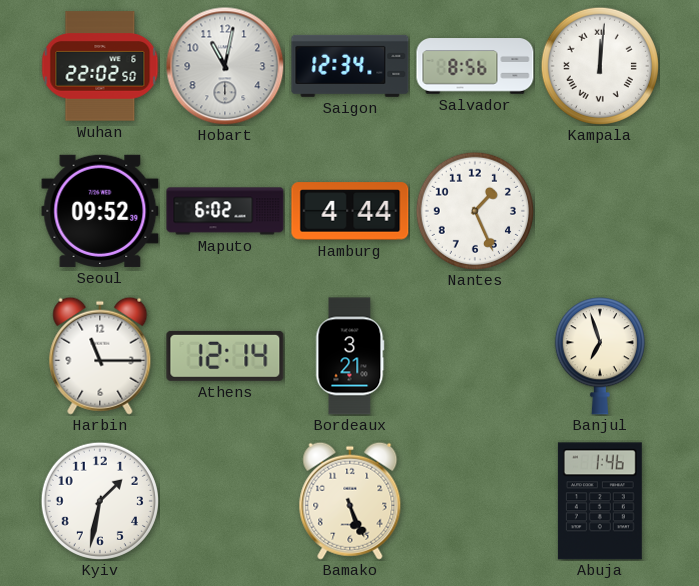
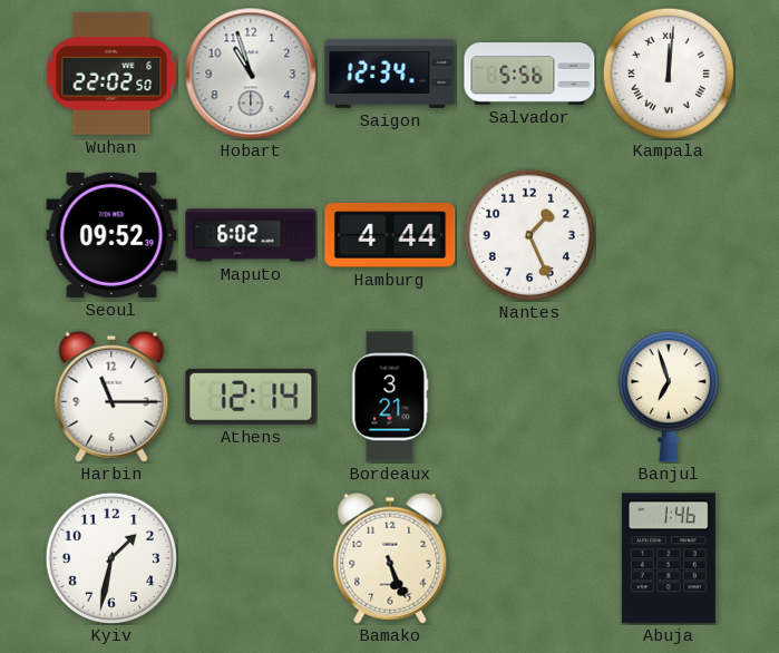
Hobart: 11:02 -> 10:57
Salvador: 8:56 -> 5:56
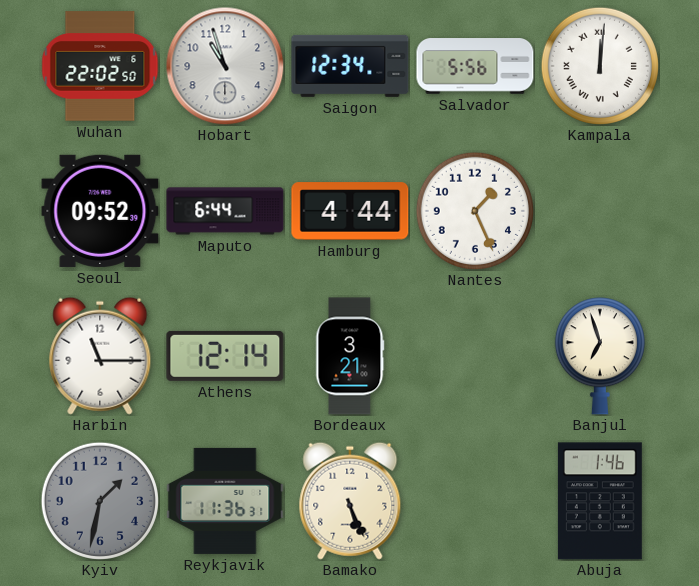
Maputo: 6:02 -> 6:44
Kyiv dial: white -> grey
Reykjavik: none -> 11:36
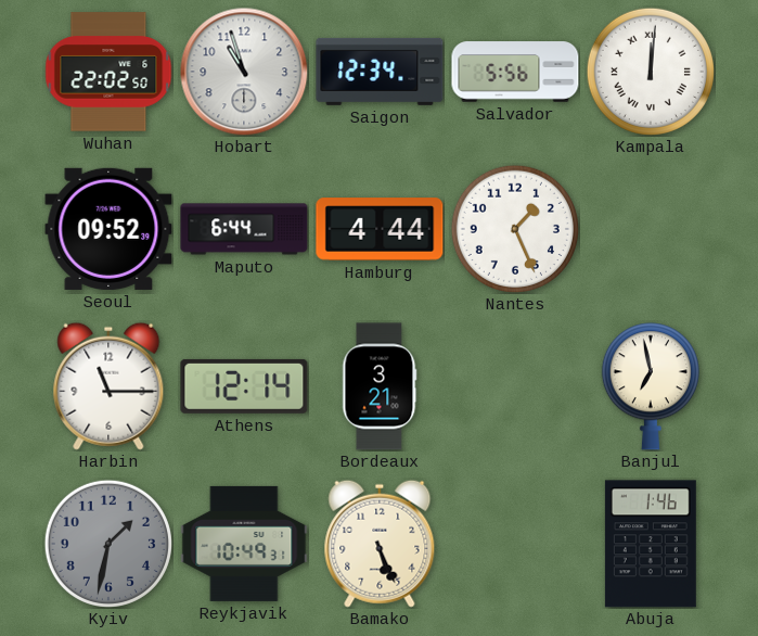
Banjul: 6:57 -> 6:58
Reykjavik: 11:36 -> 10:49
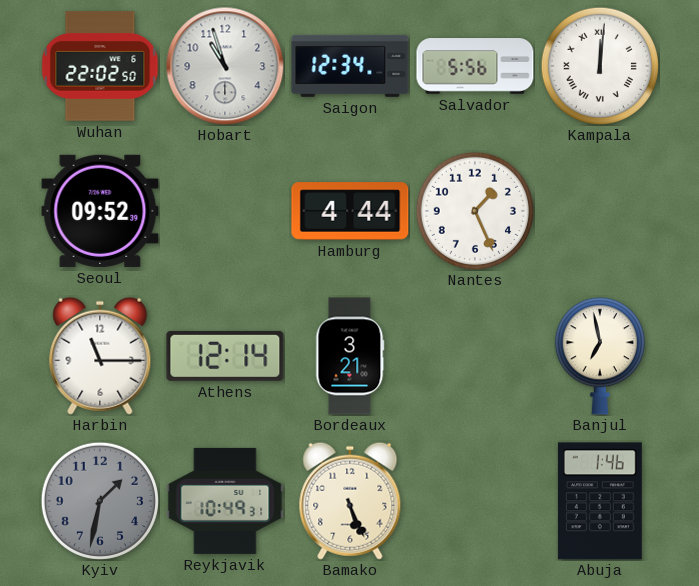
Maputo: 6:44 -> none
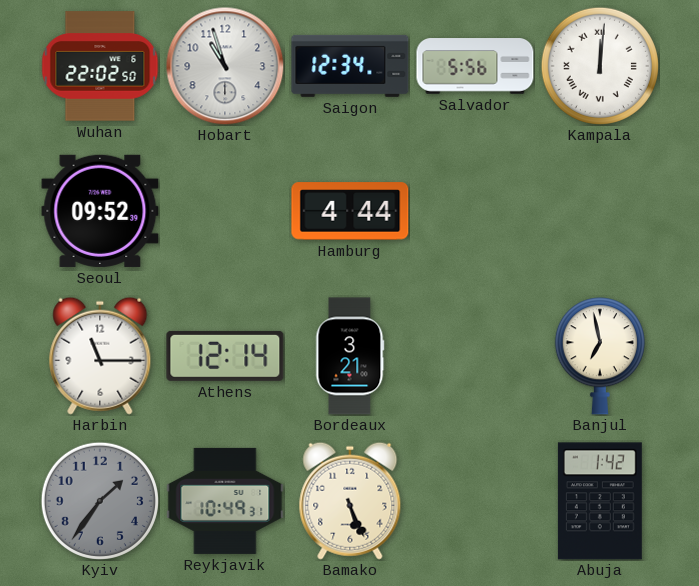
Nantes: 1:26 -> none
Kyiv: 1:32 -> 1:36
Abuja: 1:46 -> 1:42
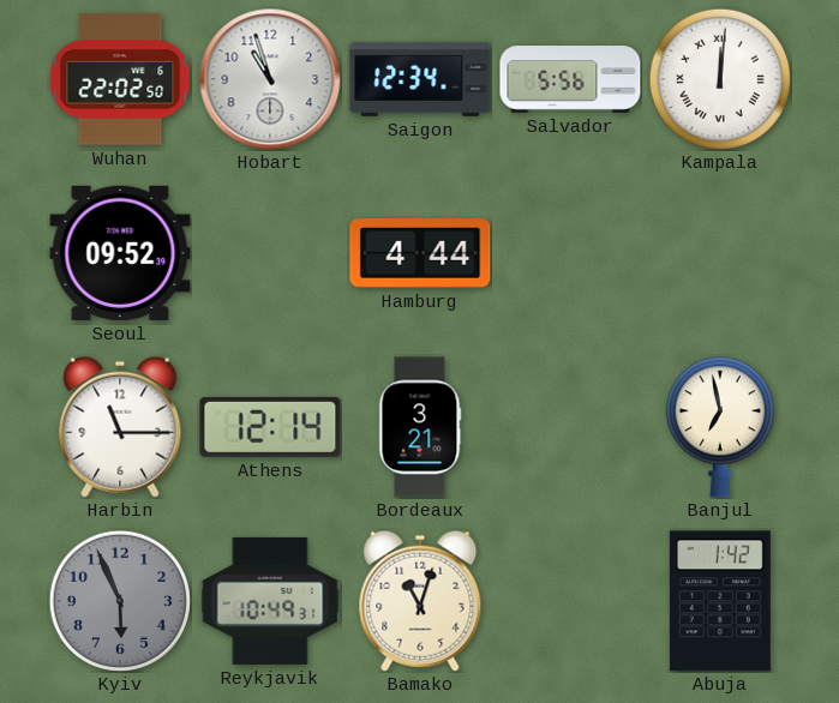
Kyiv: 1:36 -> 5:56
Bamako: 5:26 -> 11:03
